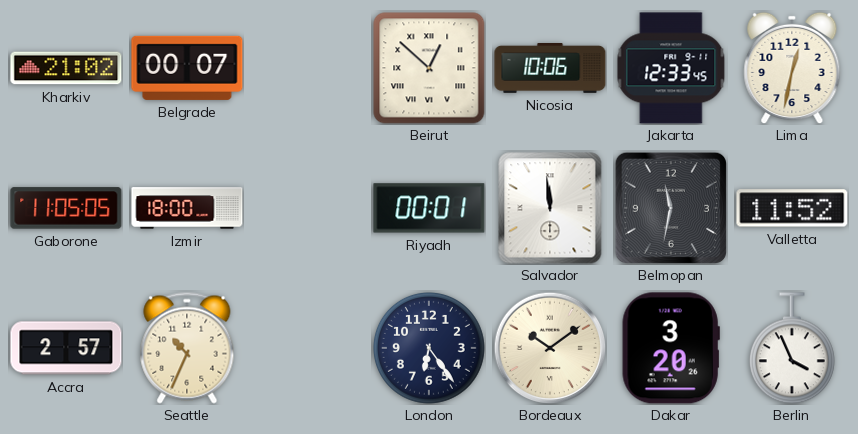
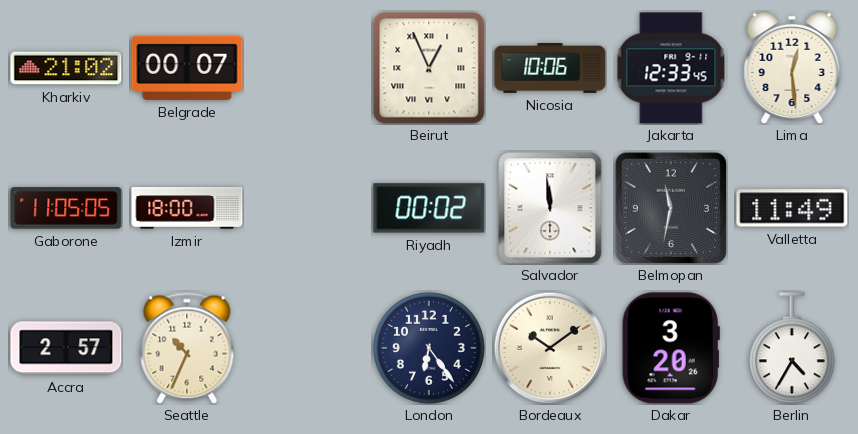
Beirut: 12:52 -> 12:56
Lima: 12:32 -> 12:29
Riyadh: 00:01 -> 00:02
Valletta: 11:52 -> 11:49
Berlin: 3:56 -> 4:35
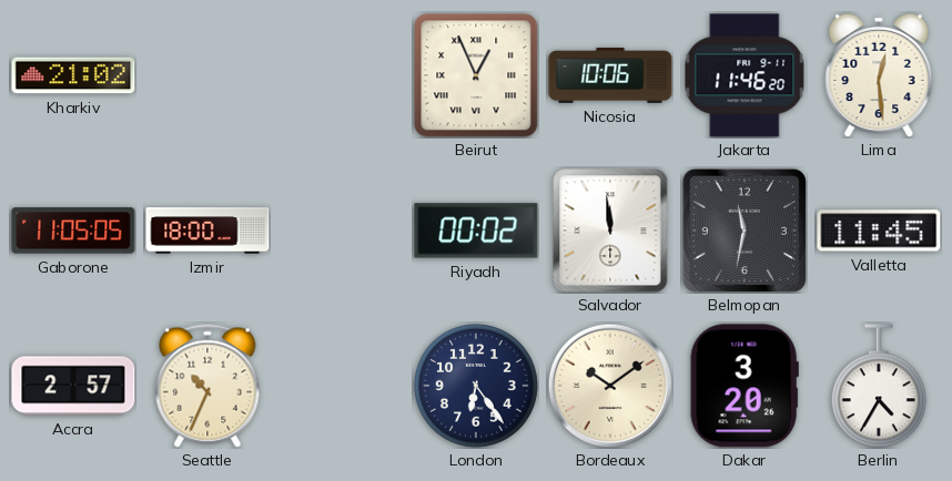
Belgrade: 00:07 -> none
Jakarta: 12:33 -> 11:46
Valletta: 11:49 -> 11:45
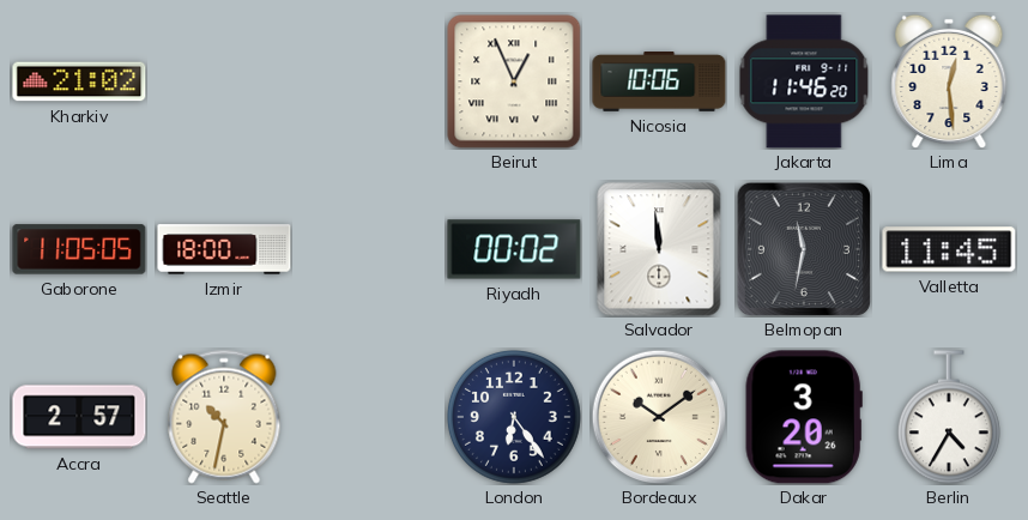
Seattle: 10:34 -> 10:32
